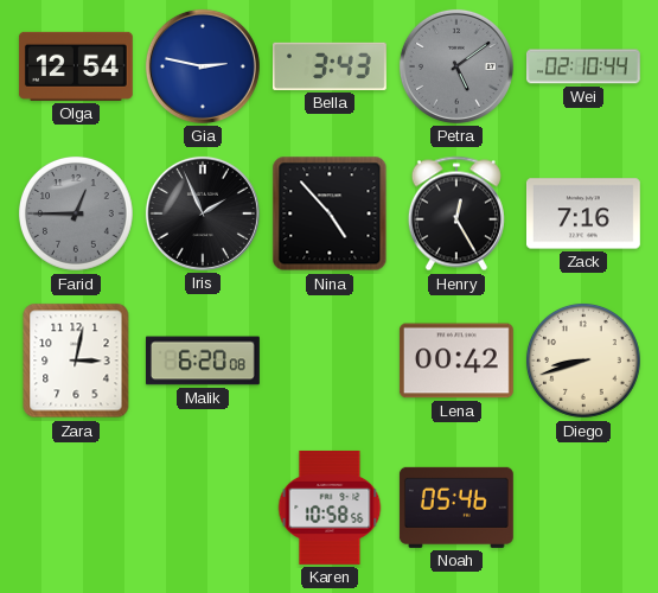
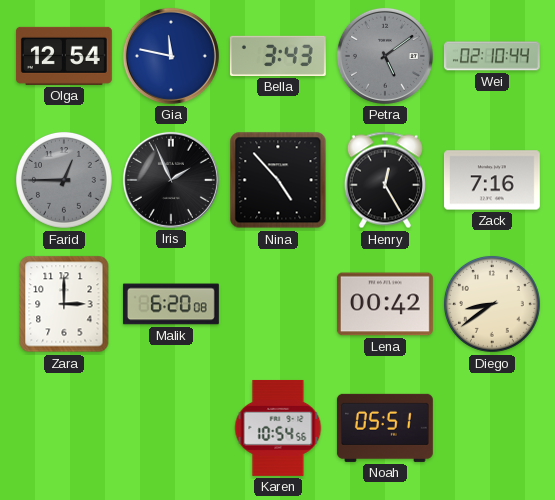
Gia: 2:47 -> 11:47
Zara: 3:02 -> 3:00
Diego: 8:42 -> 8:39
Karen: 10:58 -> 10:54
Noah: 05:46 -> 05:51
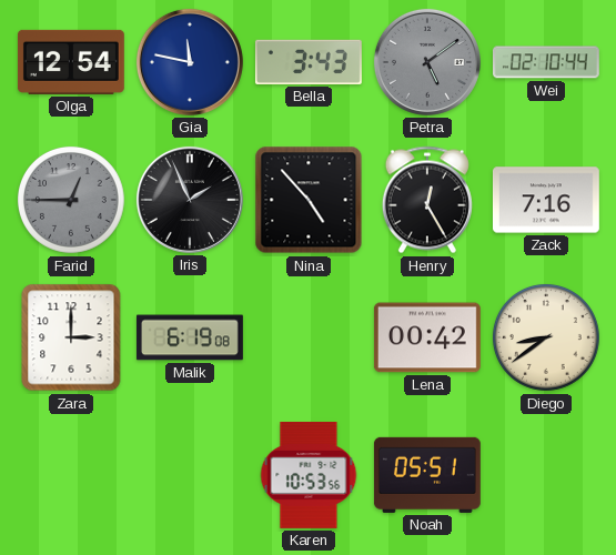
Malik: 6:20 -> 6:19
Karen: 10:54 -> 10:53
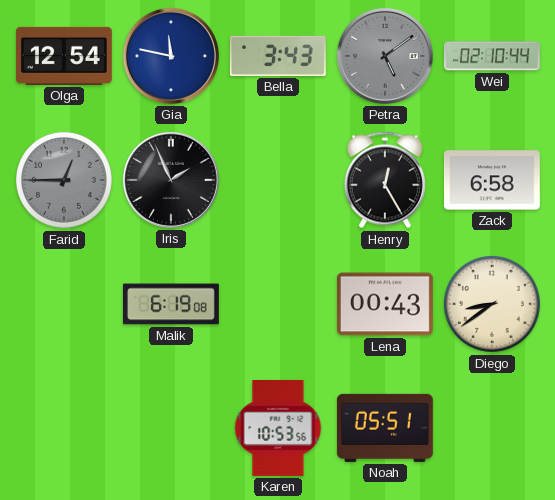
Nina: 4:53 -> none
Zack: 7:16 -> 6:58
Zara: 3:00 -> none
Lena: 00:42 -> 00:43
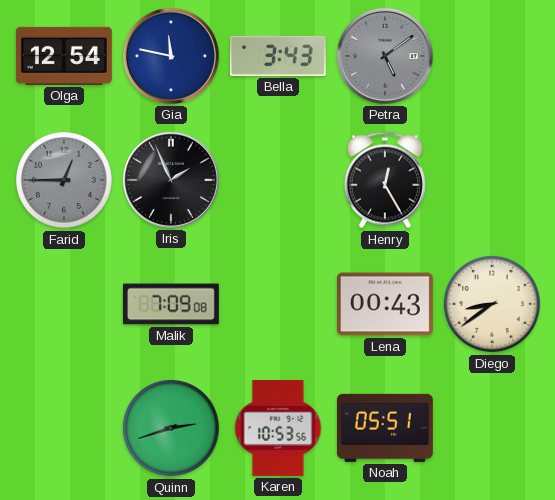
Wei: 02:10 -> none
Zack: 6:58 -> none
Malik: 6:19 -> 7:09
Quinn: none -> 2:42
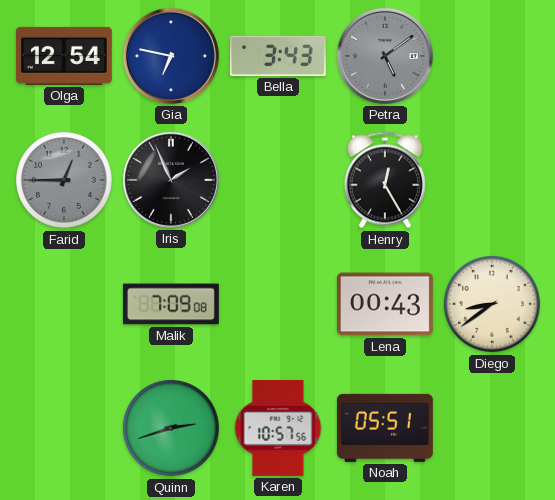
Gia: 11:47 -> 6:47
Karen: 10:53 -> 10:57
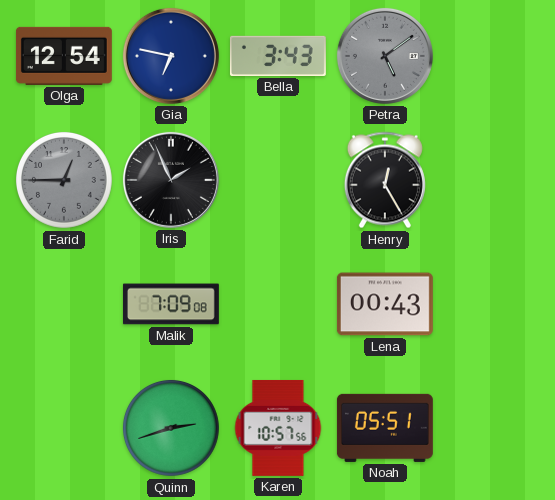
Diego: 8:39 -> none
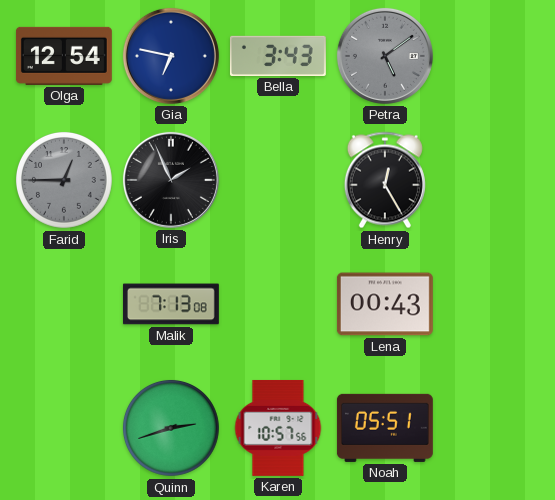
Malik: 7:09 -> 7:13
